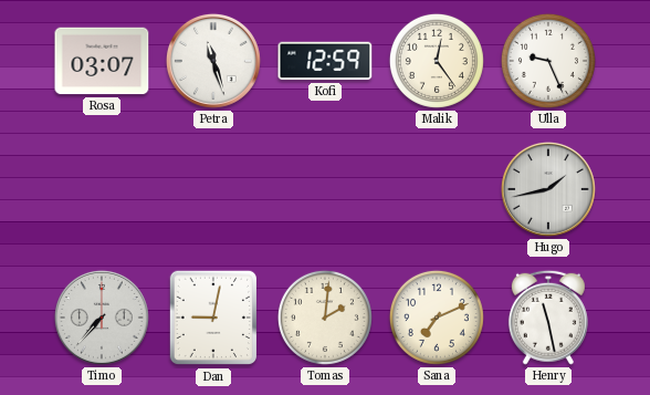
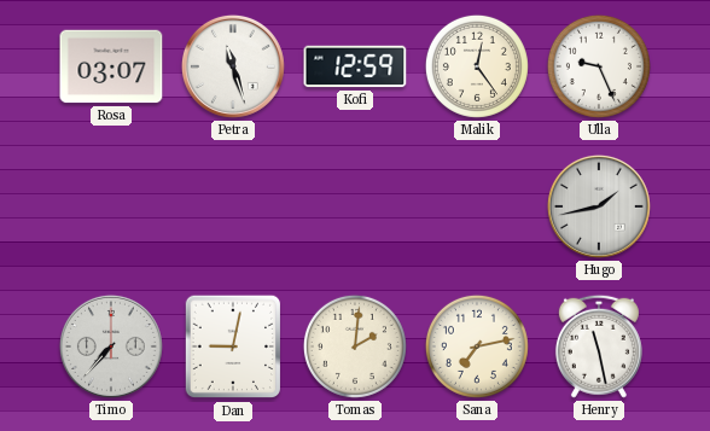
Sana: 7:11 -> 7:13
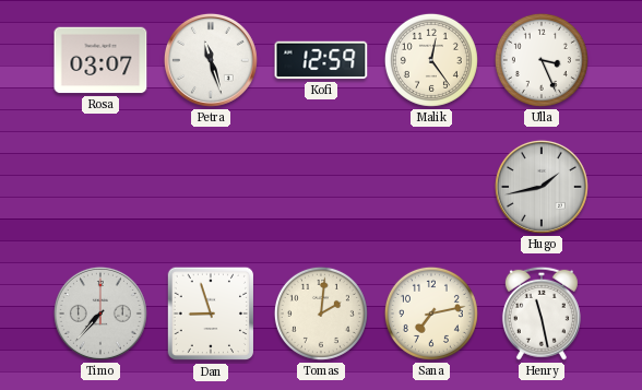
Ulla: 9:26 -> 3:26
Dan: 9:02 -> 8:57
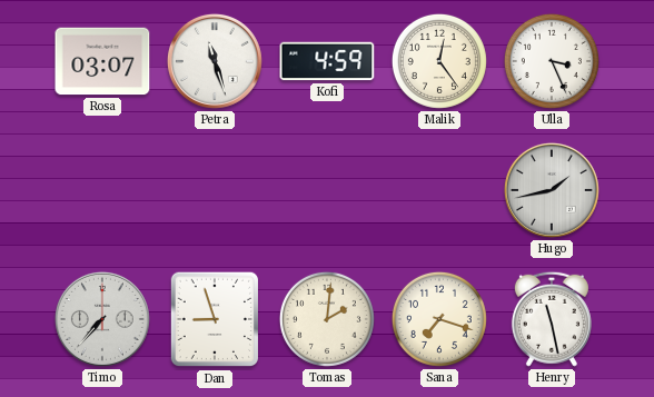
Kofi: 12:59 -> 4:59
Sana: 7:13 -> 7:18
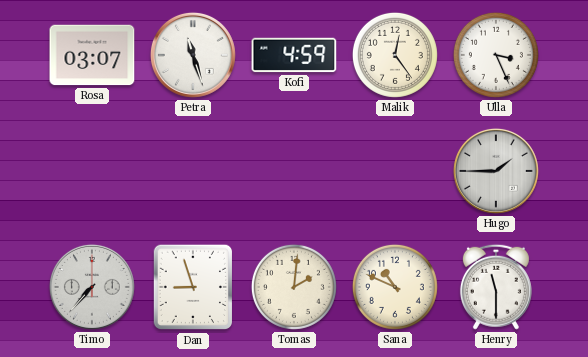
Hugo: 1:43 -> 1:45
Sana: 7:18 -> 10:49
Henry: 11:28 -> 11:30
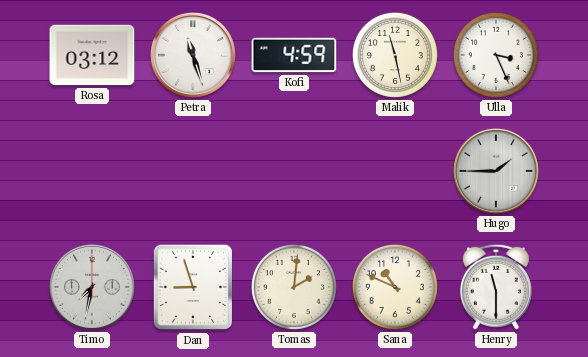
Rosa: 03:07 -> 03:12
Malik: 12:24 -> 11:28
Timo: 7:37 -> 7:32
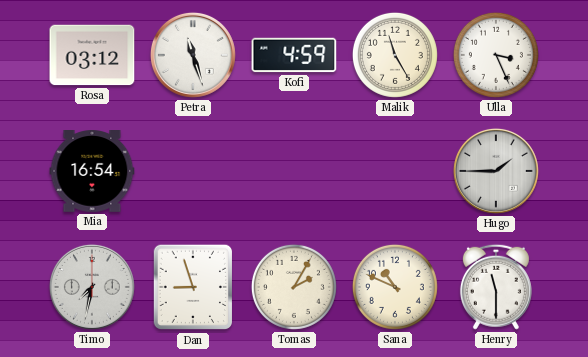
Malik: 11:28 -> 11:25
Mia: none -> 16:54
Tomas: 2:01 -> 2:05
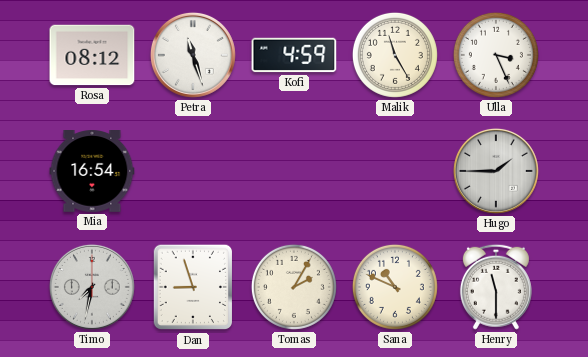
Rosa: 03:12 -> 08:12
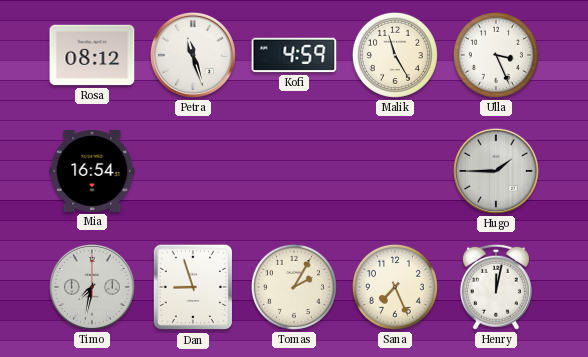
Sana: 10:49 -> 7:26
Henry: 11:30 -> 12:02
